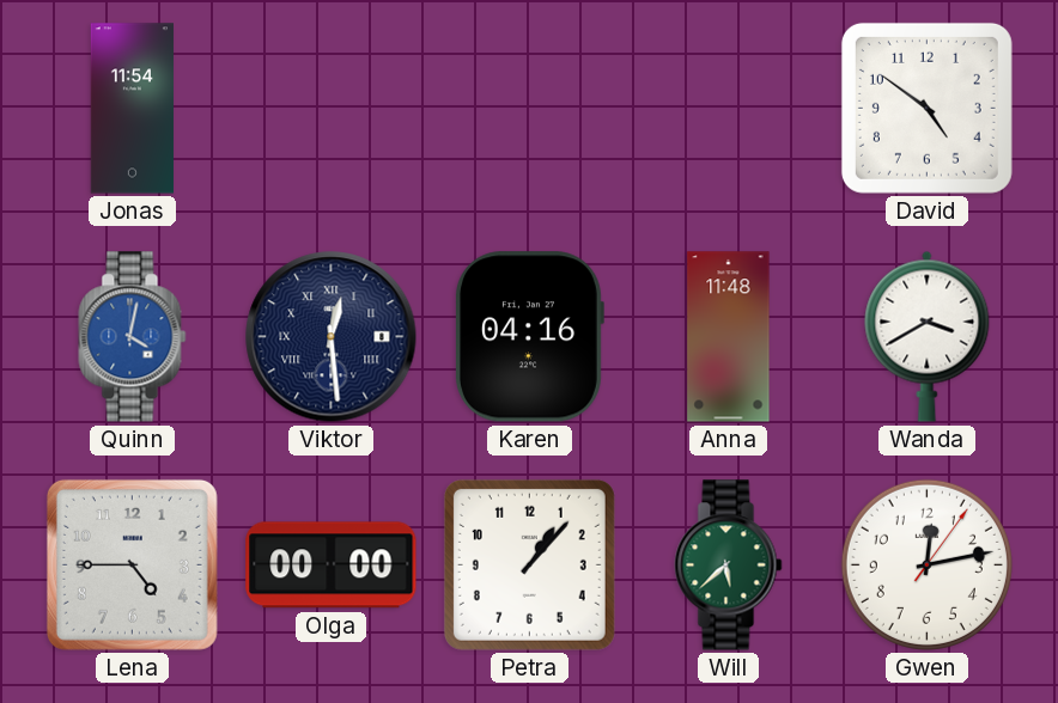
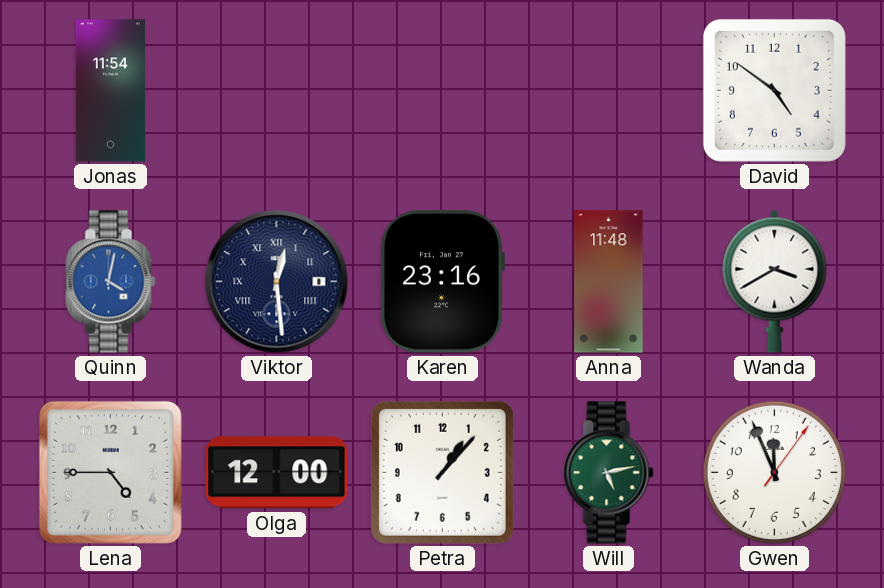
Karen: 04:16 -> 23:16
Olga: 00:00 -> 12:00
Will: 5:38 -> 5:13
Gwen: 12:13 -> 11:56
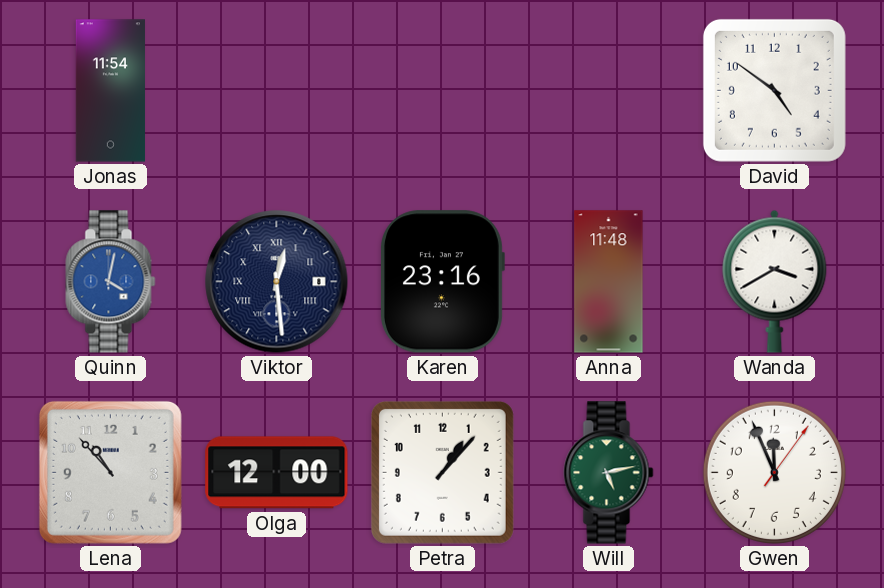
Lena: 4:45 -> 10:53
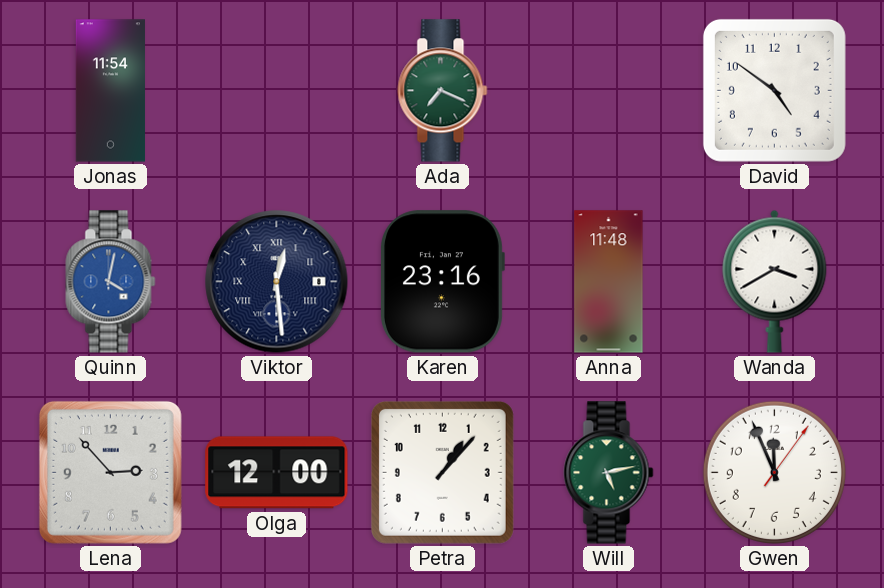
Ada: none -> 7:19
Lena: 10:53 -> 2:53
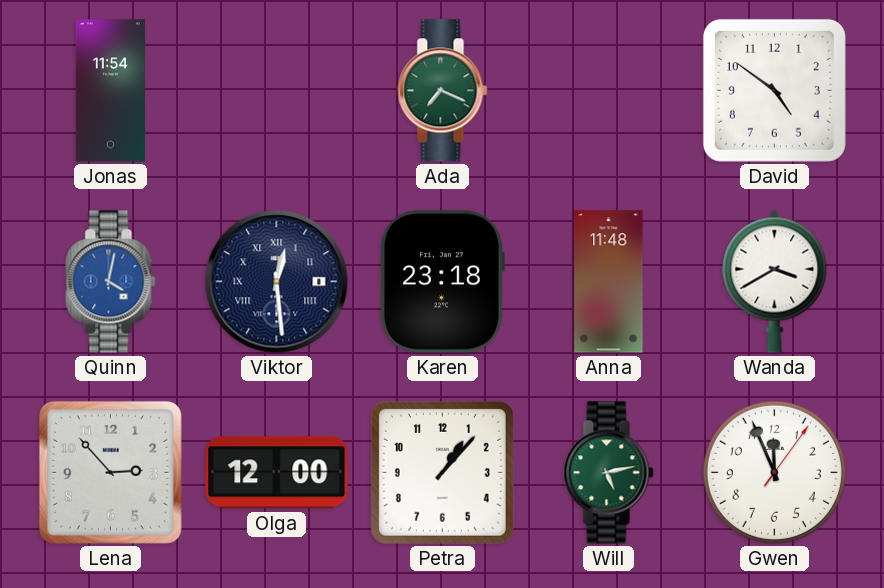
Karen: 23:16 -> 23:18
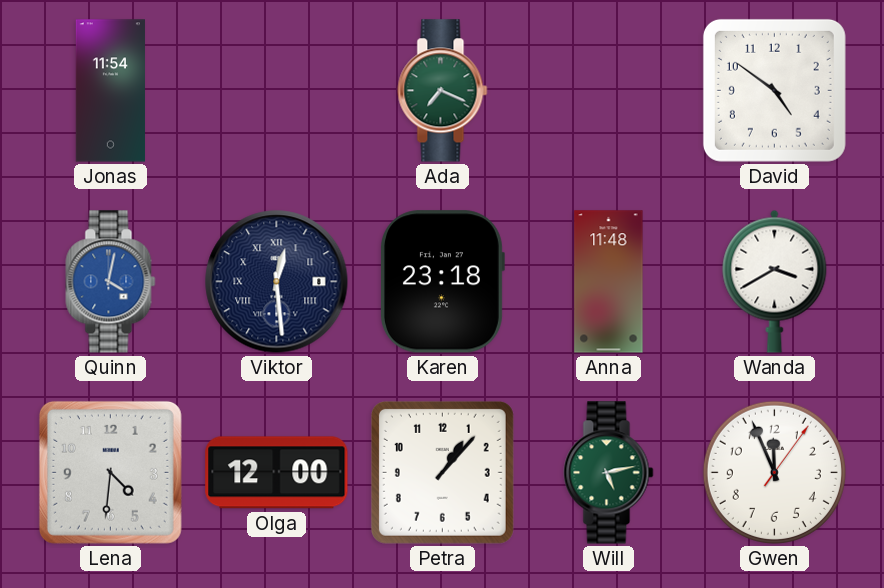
Lena: 2:53 -> 4:31
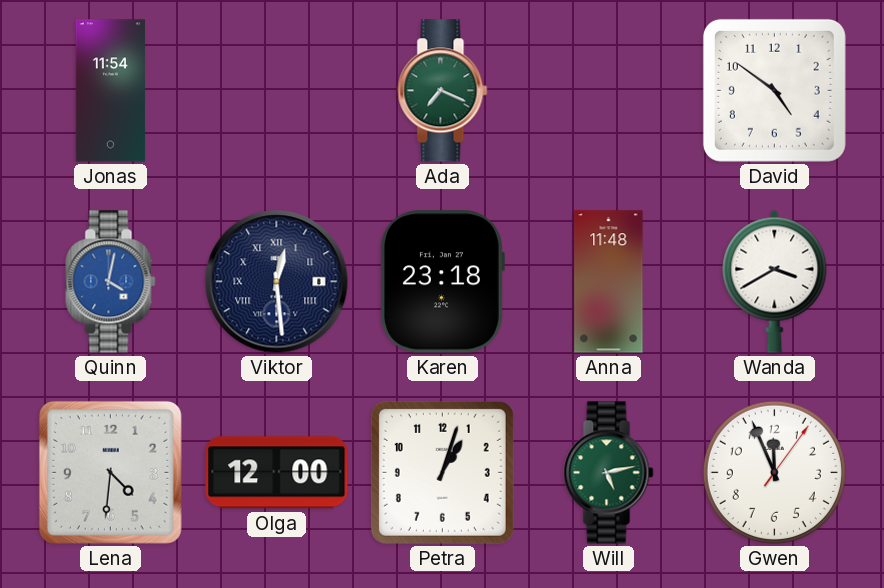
Petra: 1:07 -> 1:03
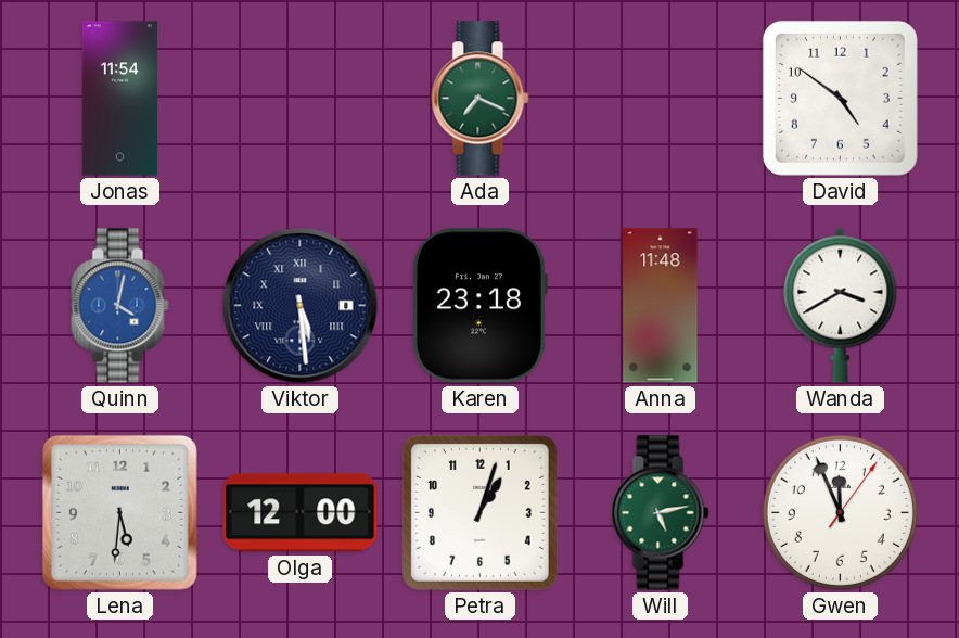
Viktor: 12:29 -> 5:29
Lena: 4:31 -> 5:31
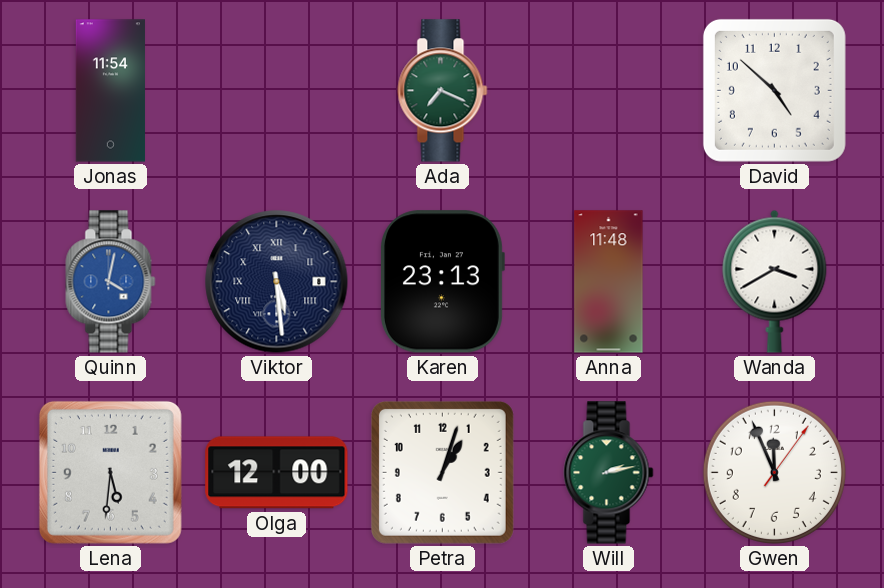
David: 4:51 -> 4:52
Karen: 23:18 -> 23:13
Will: 5:13 -> 2:13
